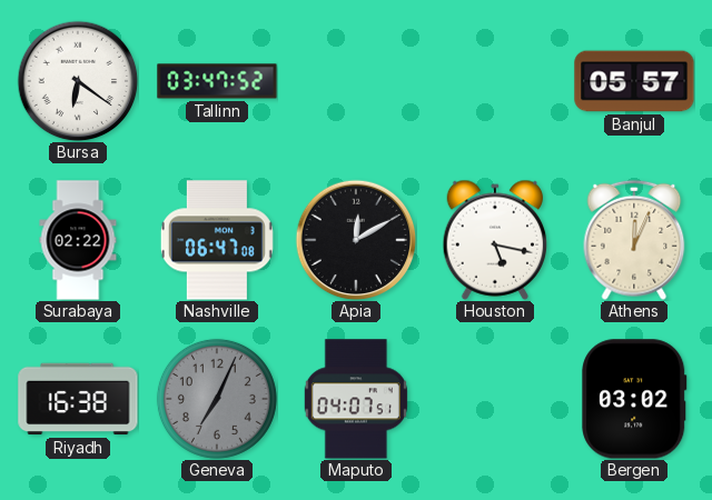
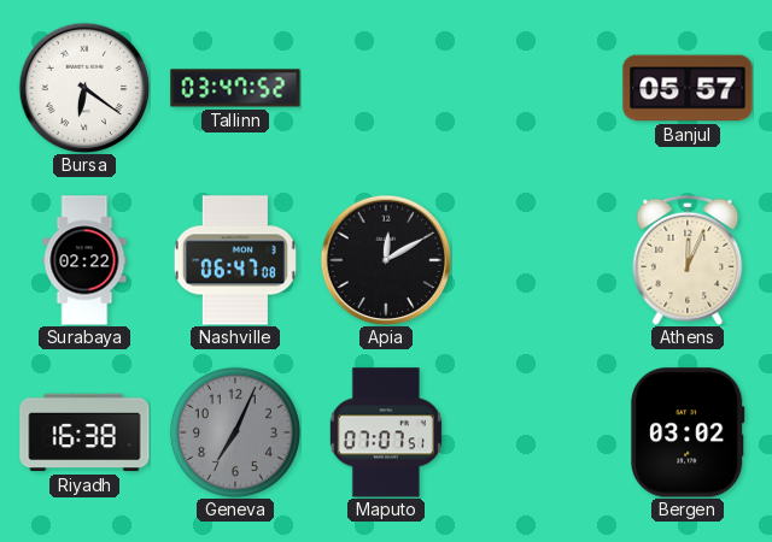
Houston: 5:17 -> none
Maputo: 04:07 -> 07:07
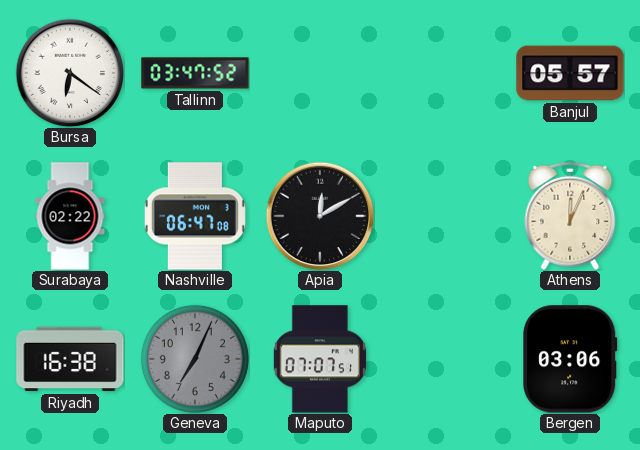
Bergen: 03:02 -> 03:06
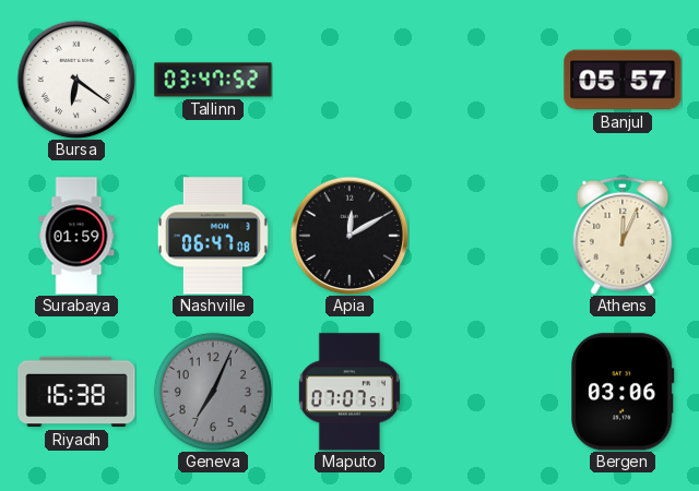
Surabaya: 02:22 -> 01:59
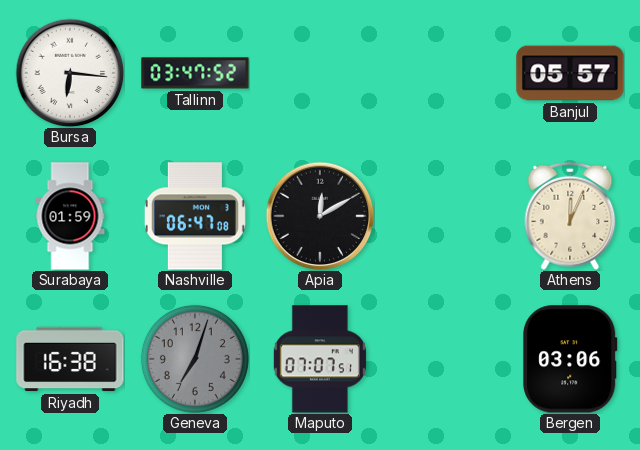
Bursa: 6:21 -> 6:16
Geneva: 7:04 -> 7:03
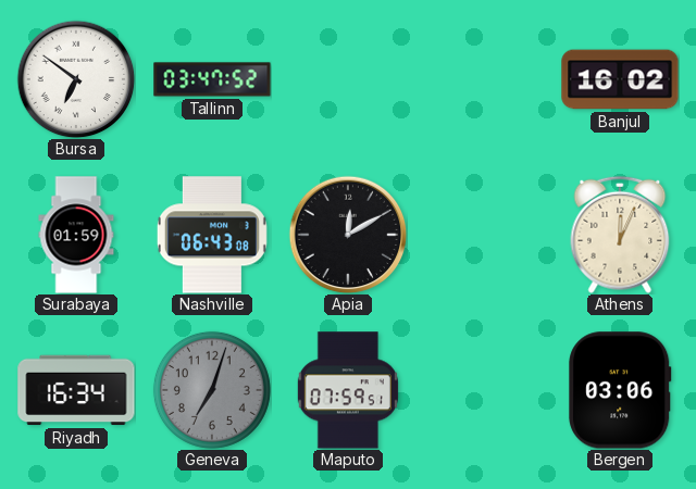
Bursa: 6:16 -> 6:51
Banjul: 05:57 -> 16:02
Nashville: 06:47 -> 06:43
Riyadh: 16:38 -> 16:34
Maputo: 07:07 -> 07:59
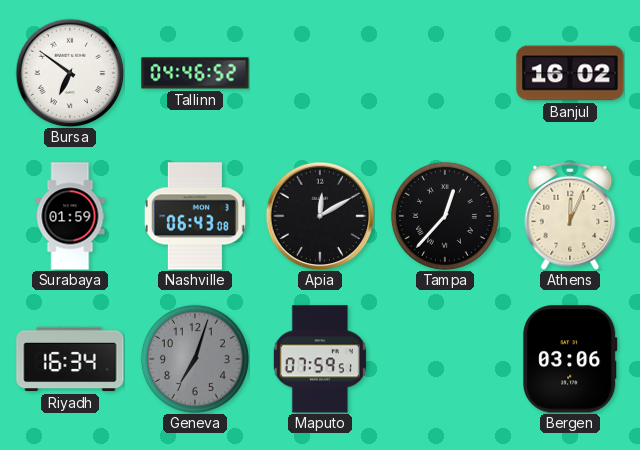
Tallinn: 03:47 -> 04:46
Tampa: none -> 12:37
